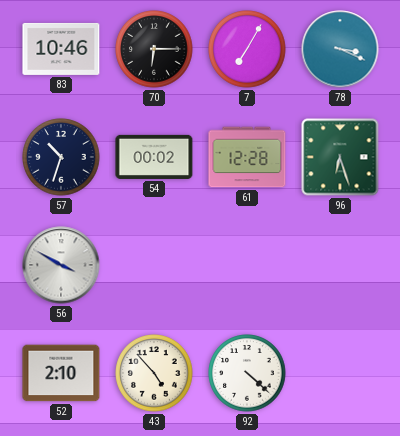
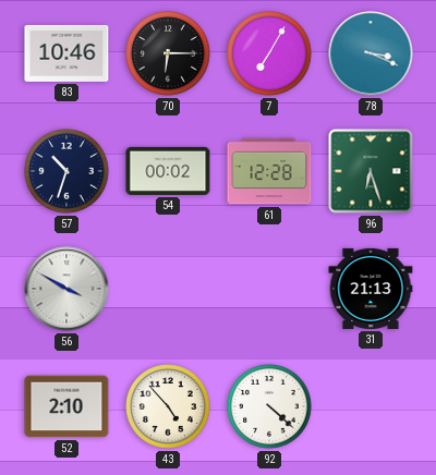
31: none -> 21:13
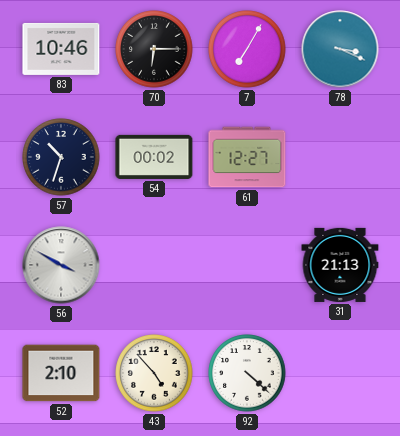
61: 12:28 -> 12:27
96: 6:27 -> none
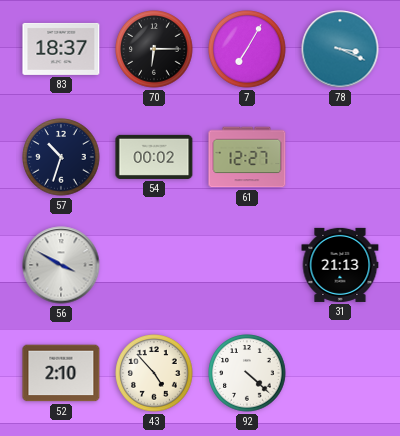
83: 10:46 -> 18:37
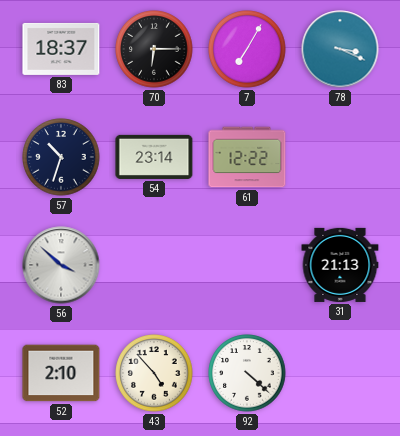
54: 00:02 -> 23:14
61: 12:27 -> 12:22
56: 3:50 -> 3:52
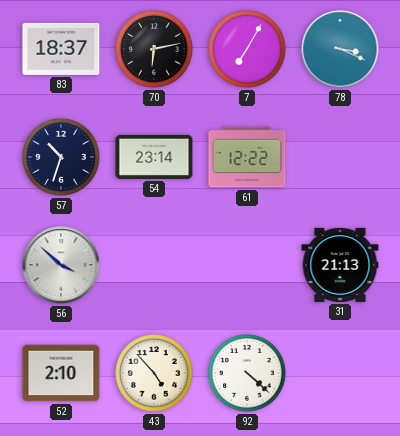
70: 6:15 -> 6:13
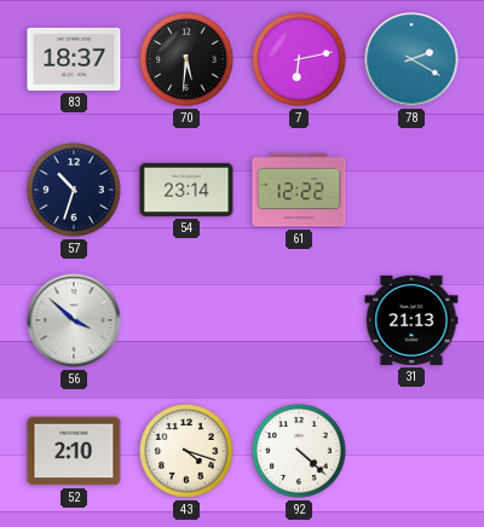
70: 6:13 -> 5:31
7: 7:05 -> 6:13
78: 3:19 -> 2:20
43: 4:53 -> 4:18
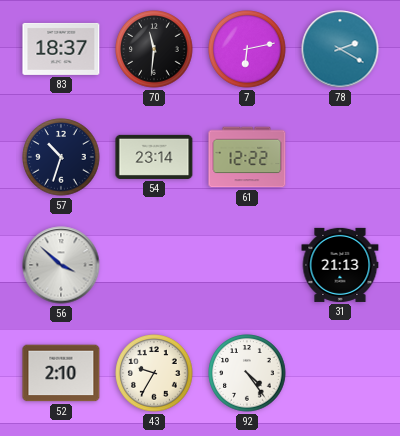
70: 5:31 -> 11:31
43: 4:18 -> 9:35
92: 4:22 -> 4:24
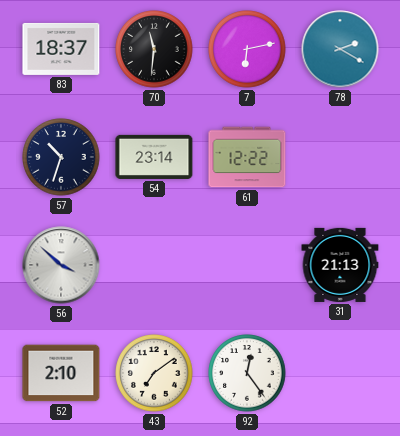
43: 9:35 -> 7:09
92: 4:24 -> 12:24
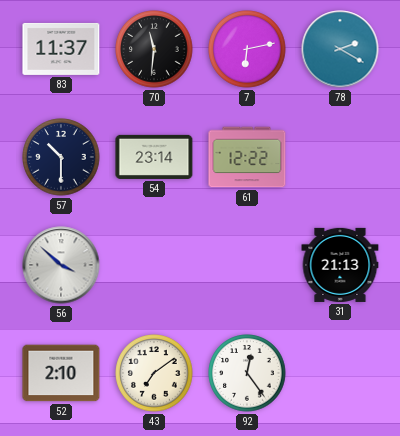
83: 18:37 -> 11:37
57: 10:33 -> 10:30
